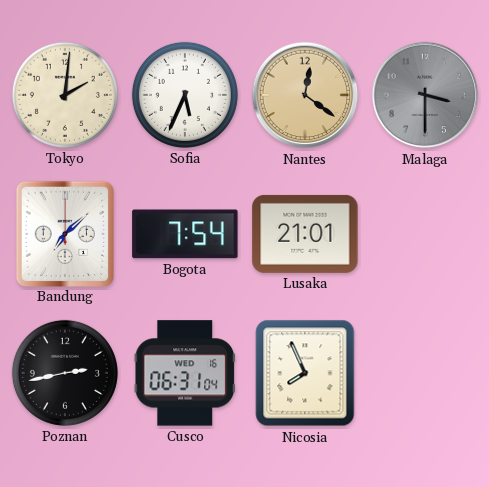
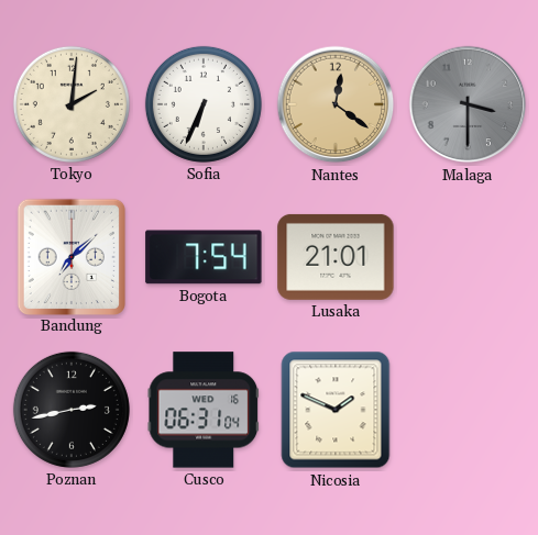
Sofia: 5:34 -> 6:34
Nicosia: 7:56 -> 1:49
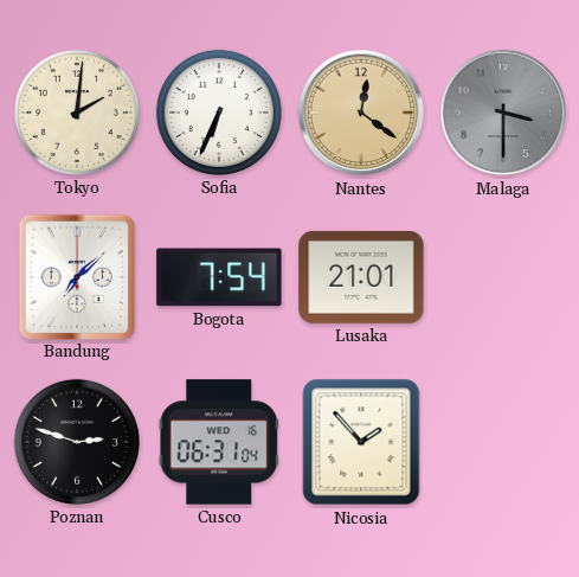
Poznan: 2:43 -> 2:48
Nicosia: 1:49 -> 1:53
